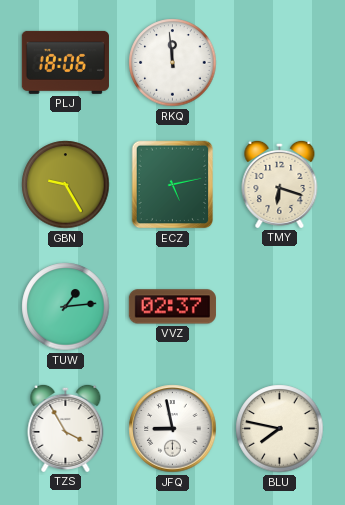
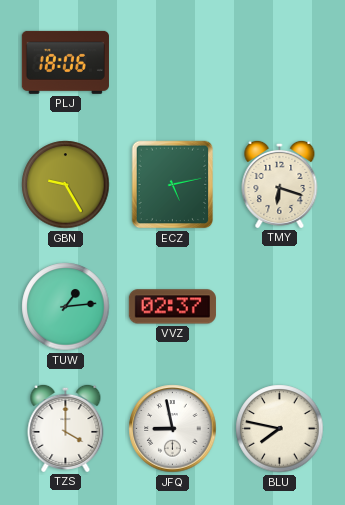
RKQ: 11:59 -> none
TZS: 3:55 -> 4:00
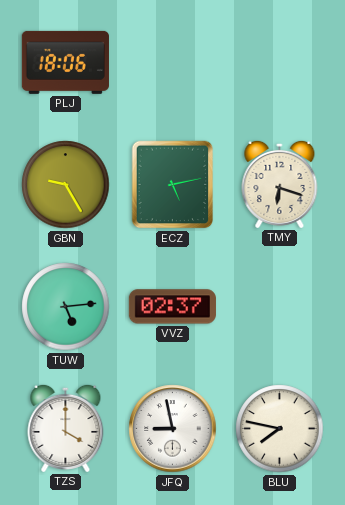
TUW: 1:14 -> 5:14
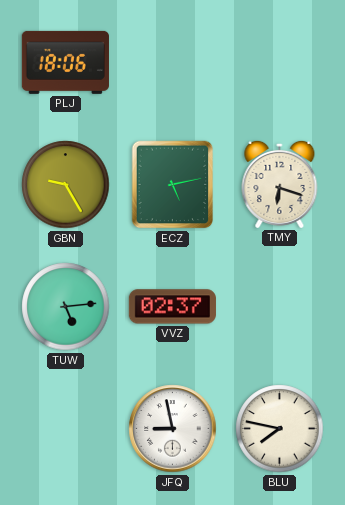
TZS: 4:00 -> none
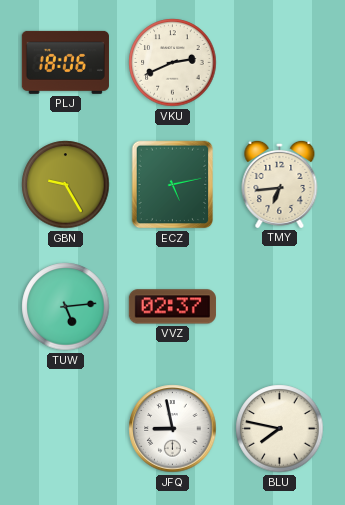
VKU: none -> 2:41
TMY: 6:18 -> 6:44
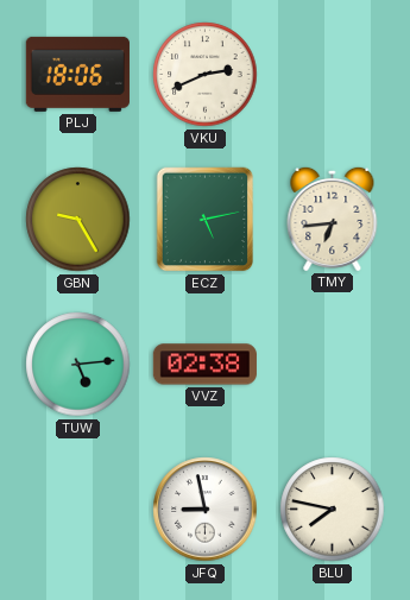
VVZ: 02:37 -> 02:38
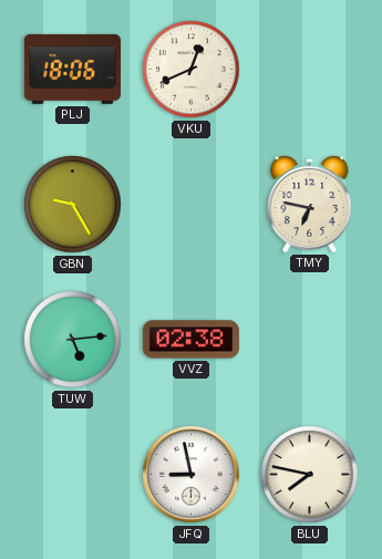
VKU: 2:41 -> 12:41
ECZ: 5:13 -> none
TMY: 6:44 -> 6:47
